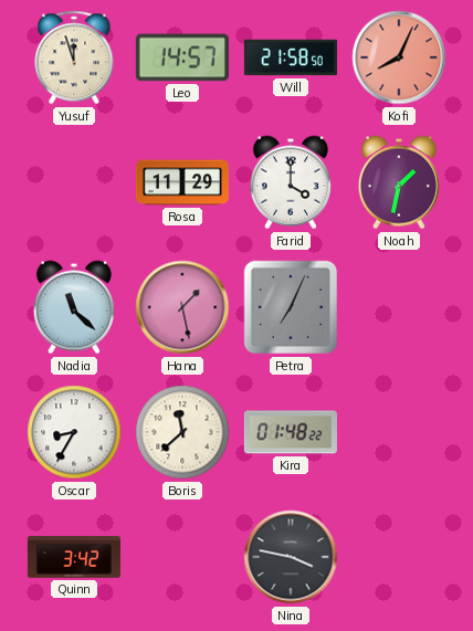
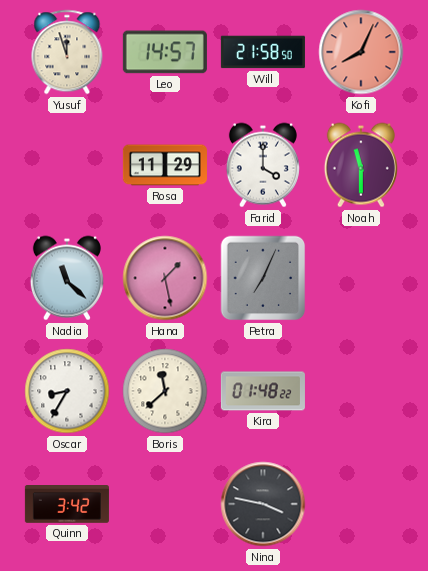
Noah: 1:32 -> 11:30
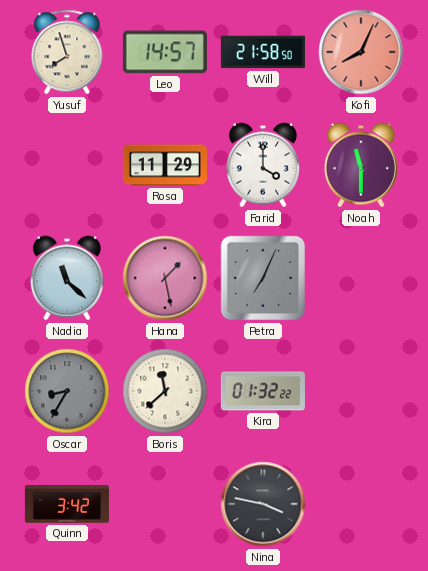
Yusuf: 11:57 -> 7:57
Oscar dial: white -> grey
Kira: 01:48 -> 01:32
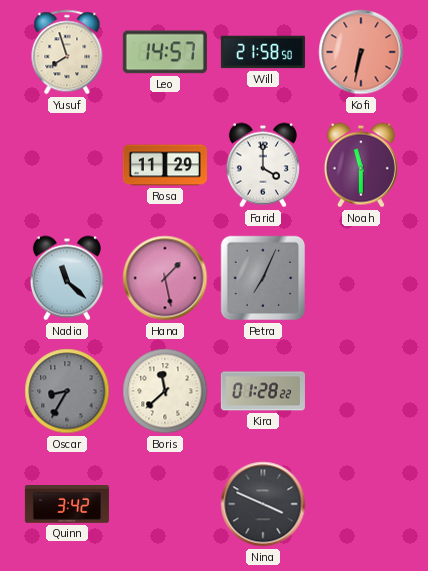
Kofi: 8:04 -> 6:32
Kira: 01:32 -> 01:28
Nina: 3:47 -> 3:49
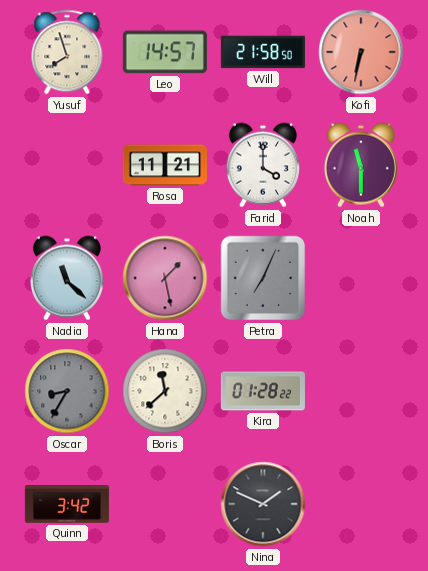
Rosa: 11:29 -> 11:21
Nina: 3:49 -> 1:49
